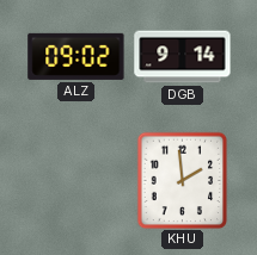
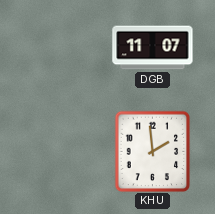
ALZ: 09:02 -> none
DGB: 9:14 -> 11:07
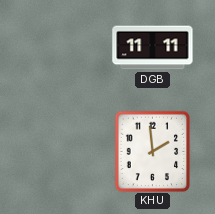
DGB: 11:07 -> 11:11
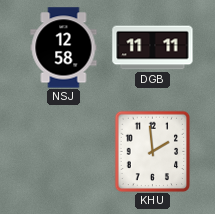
NSJ: none -> 12:58
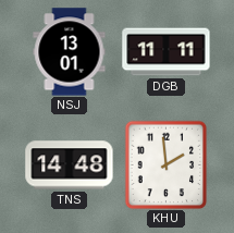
NSJ: 12:58 -> 13:01
TNS: none -> 14:48
